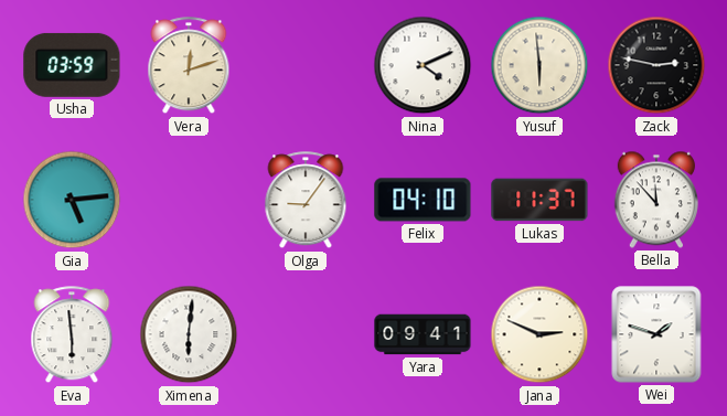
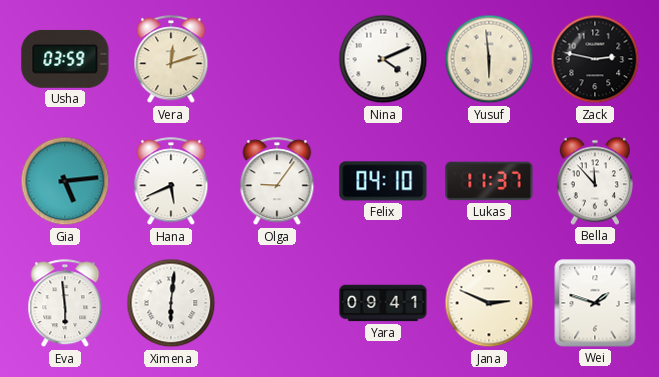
Hana: none -> 5:41
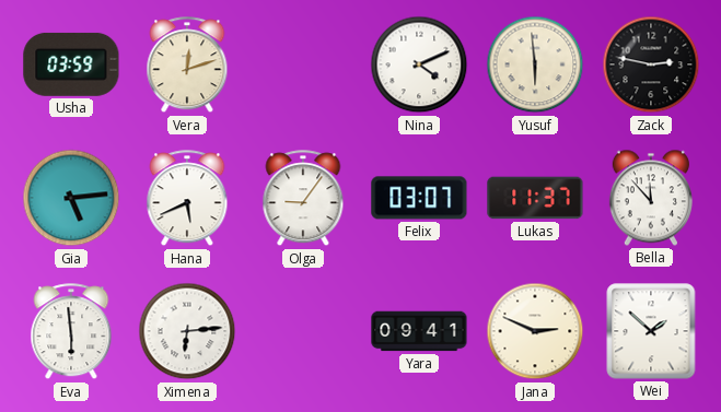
Felix: 04:10 -> 03:07
Ximena: 6:01 -> 6:14
Wei: 1:48 -> 1:52
